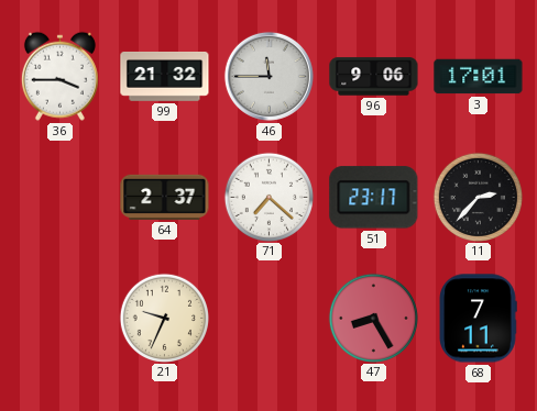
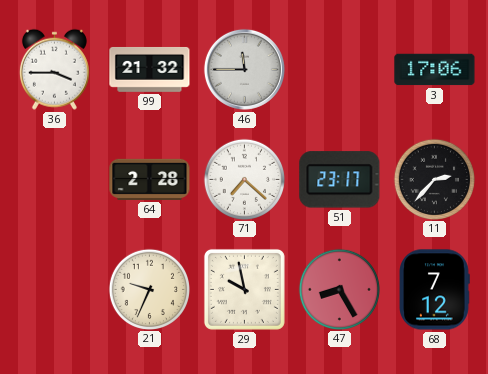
96: 9:06 -> none
3: 17:01 -> 17:06
64: 2:37 -> 2:28
29: none -> 9:58
68: 7:11 -> 7:12
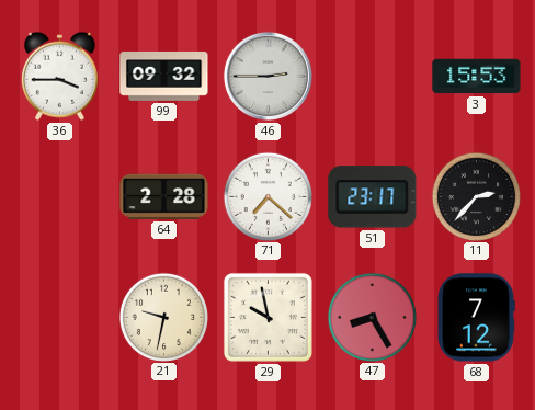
99: 21:32 -> 09:32
46: 11:45 -> 2:45
3: 17:06 -> 15:53
21: 9:34 -> 9:32
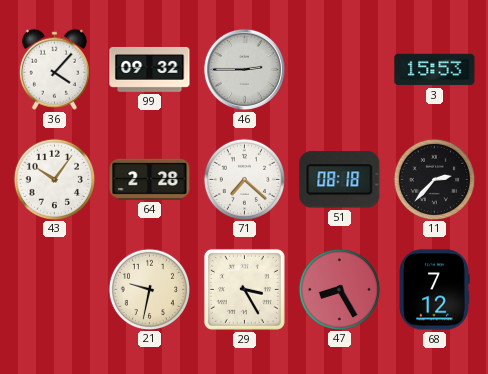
36: 3:45 -> 4:07
43: none -> 10:06
51: 23:17 -> 08:18
29: 9:58 -> 3:25
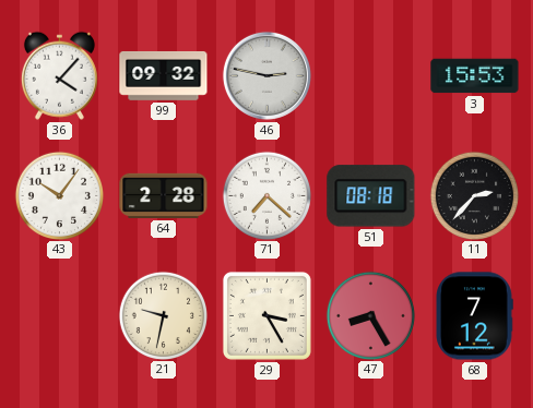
46: 2:45 -> 2:47
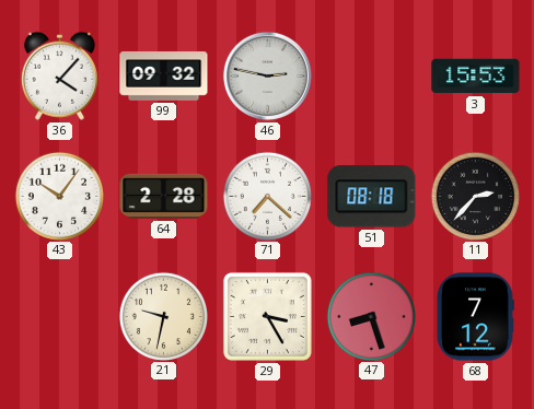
47: 8:25 -> 8:27
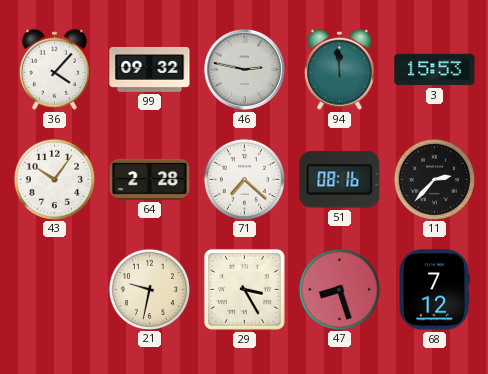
94: none -> 11:59
51: 08:18 -> 08:16
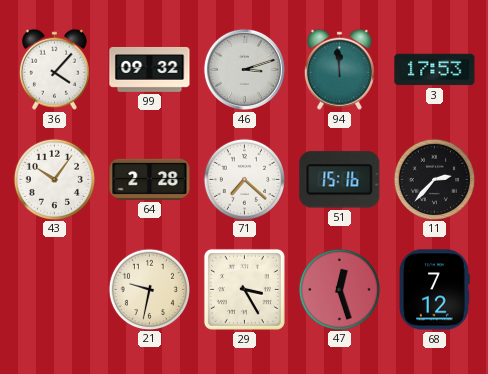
46: 2:47 -> 3:12
3: 15:53 -> 17:53
51: 08:16 -> 15:16
47: 8:27 -> 12:27
